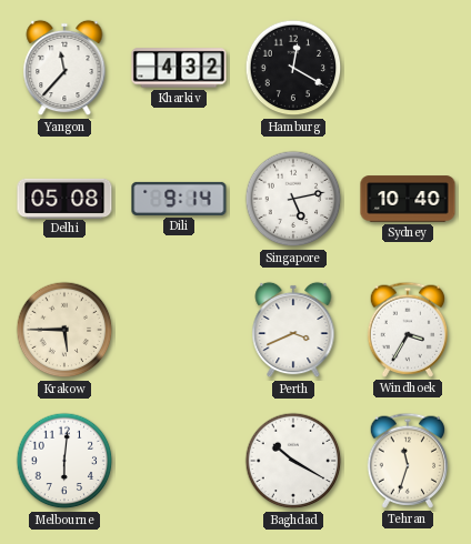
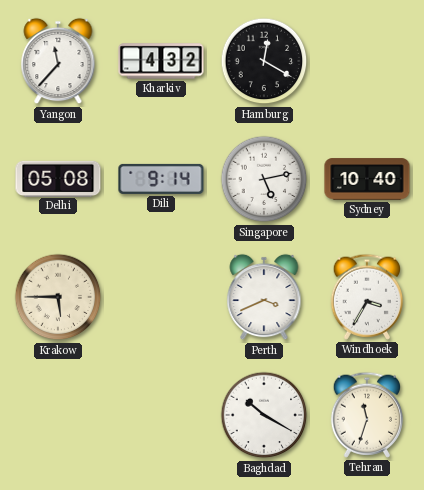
Melbourne: 6:01 -> none
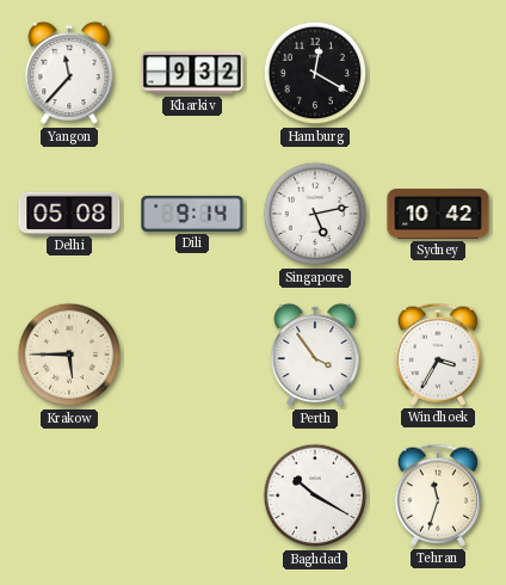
Kharkiv: 4:32 -> 9:32
Sydney: 10:40 -> 10:42
Perth: 3:41 -> 3:54
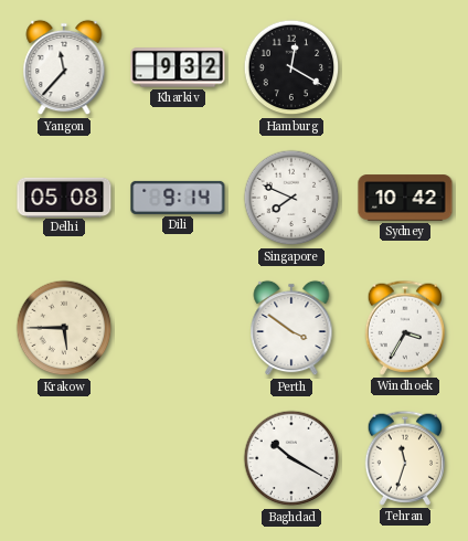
Singapore: 5:13 -> 7:49
Perth: 3:54 -> 3:51
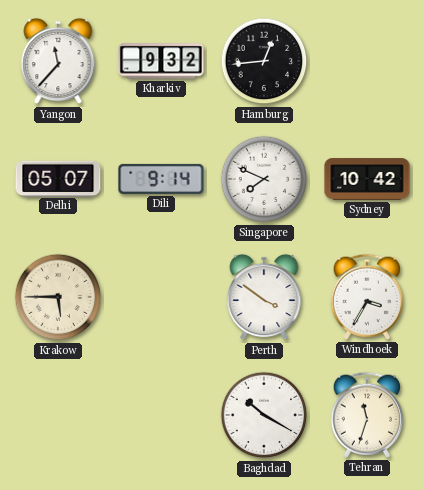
Hamburg: 12:20 -> 12:44
Delhi: 05:08 -> 05:07
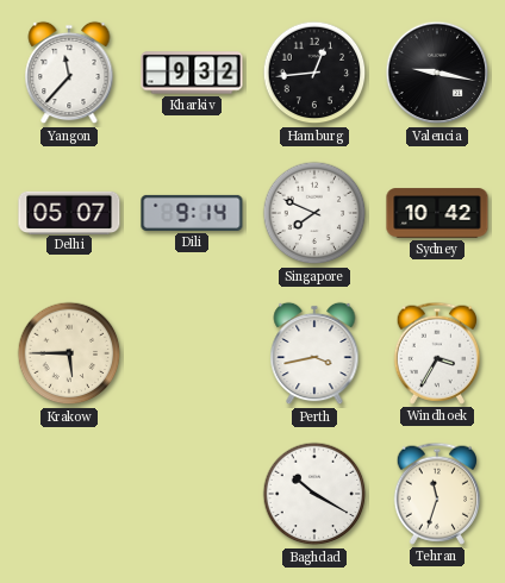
Valencia: none -> 9:17
Perth: 3:51 -> 3:43
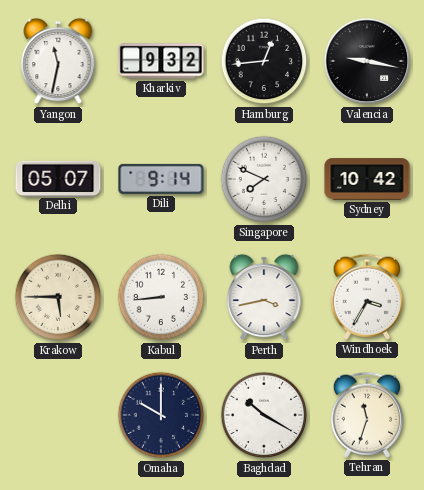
Yangon: 11:37 -> 11:32
Kabul: none -> 8:44
Omaha: none -> 10:00
